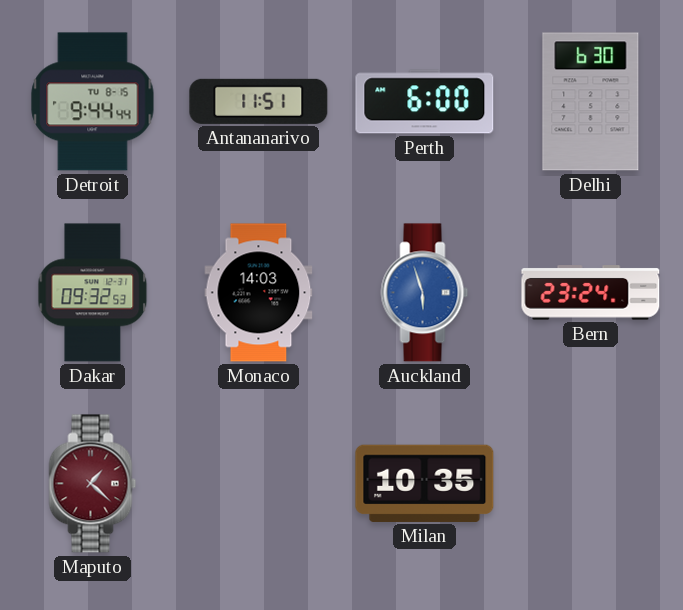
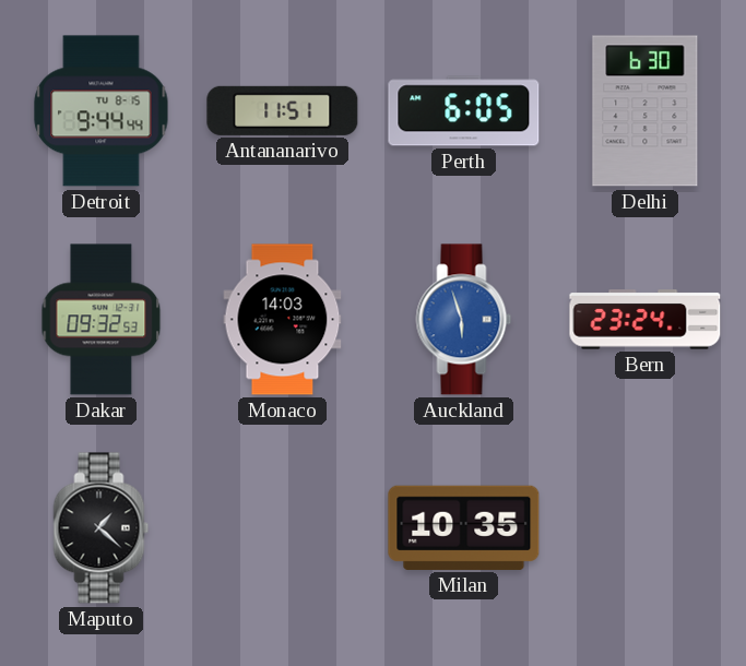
Perth: 6:00 -> 6:05
Maputo dial: burgundy -> black
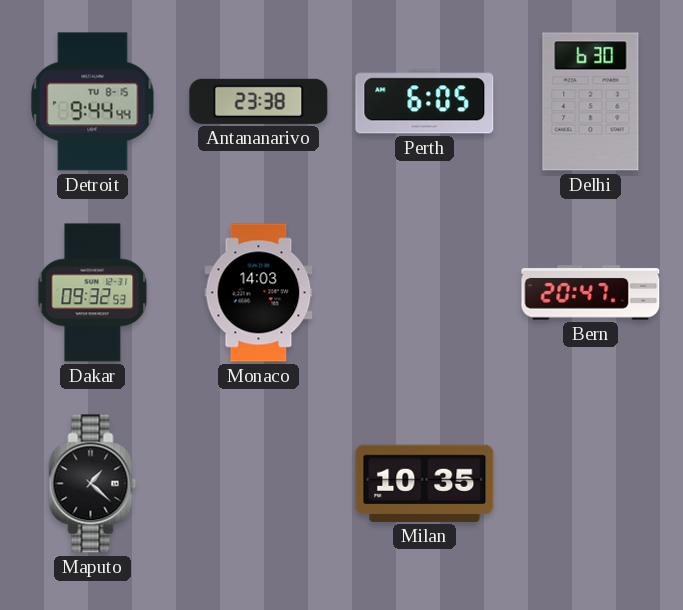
Antananarivo: 11:51 -> 23:38
Auckland: 5:57 -> none
Bern: 23:24 -> 20:47
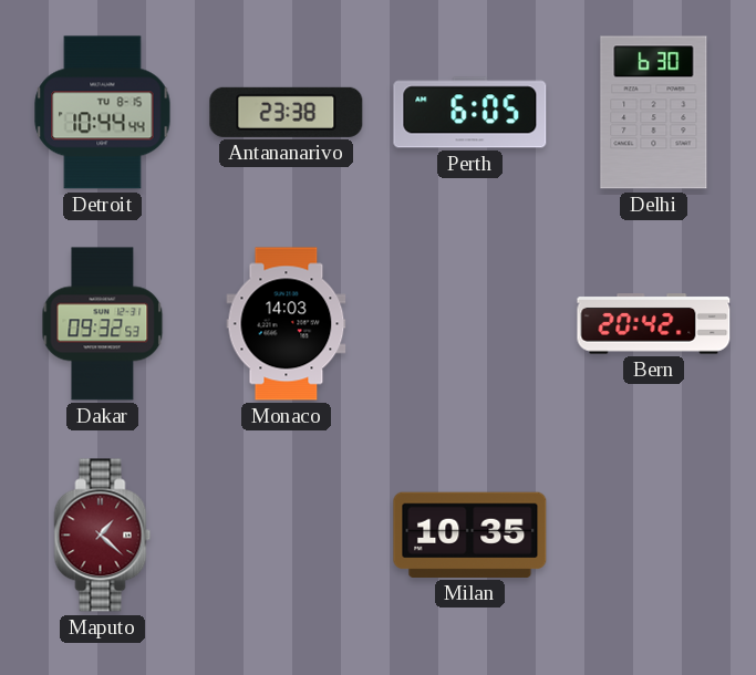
Detroit: 9:44 -> 10:44
Bern: 20:47 -> 20:42
Maputo dial: black -> burgundy
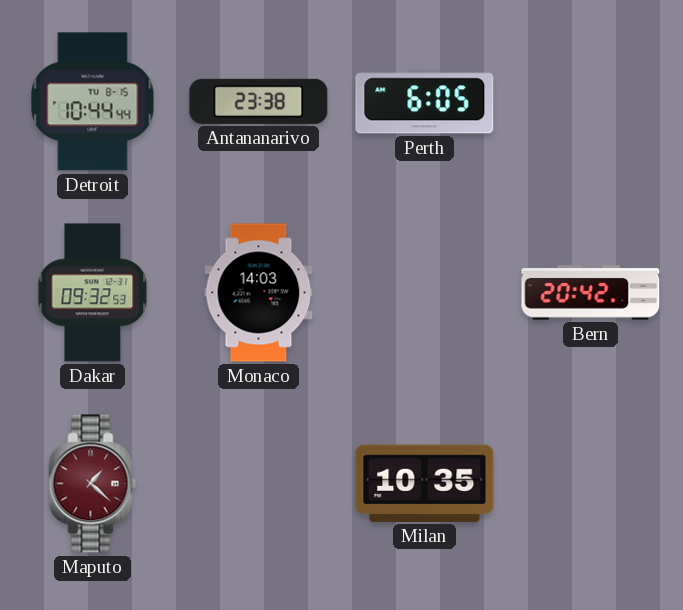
Delhi: 6:30 -> none
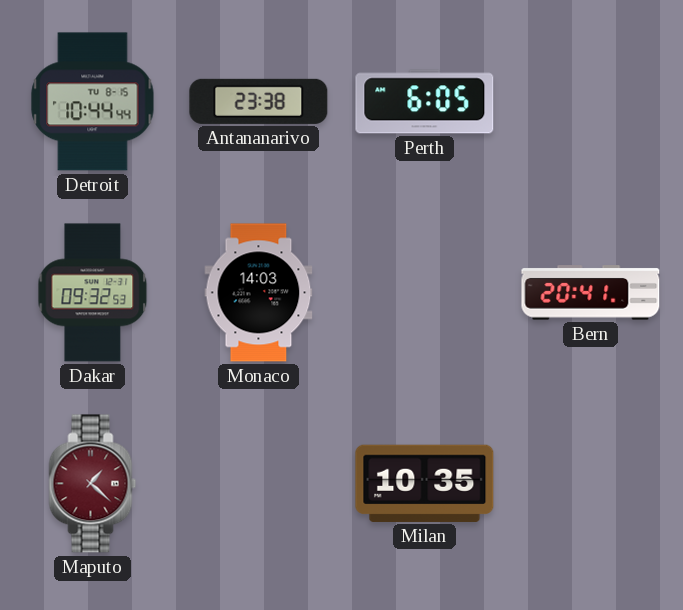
Bern: 20:42 -> 20:41
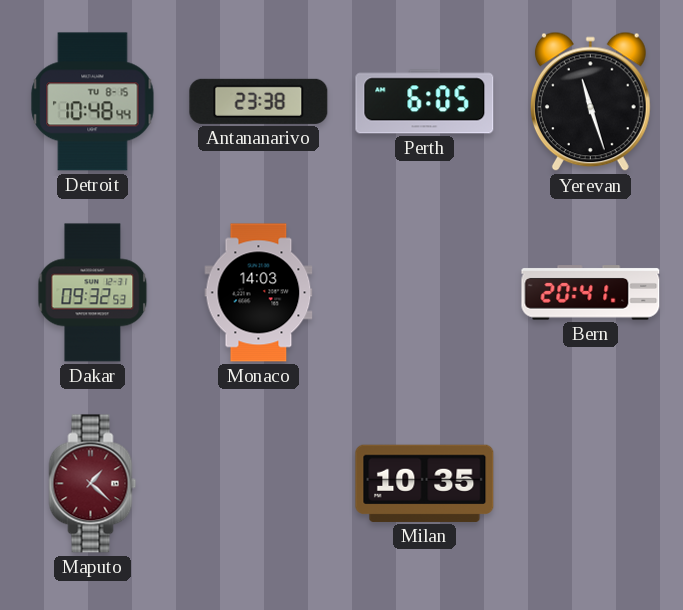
Detroit: 10:44 -> 10:48
Yerevan: none -> 11:27
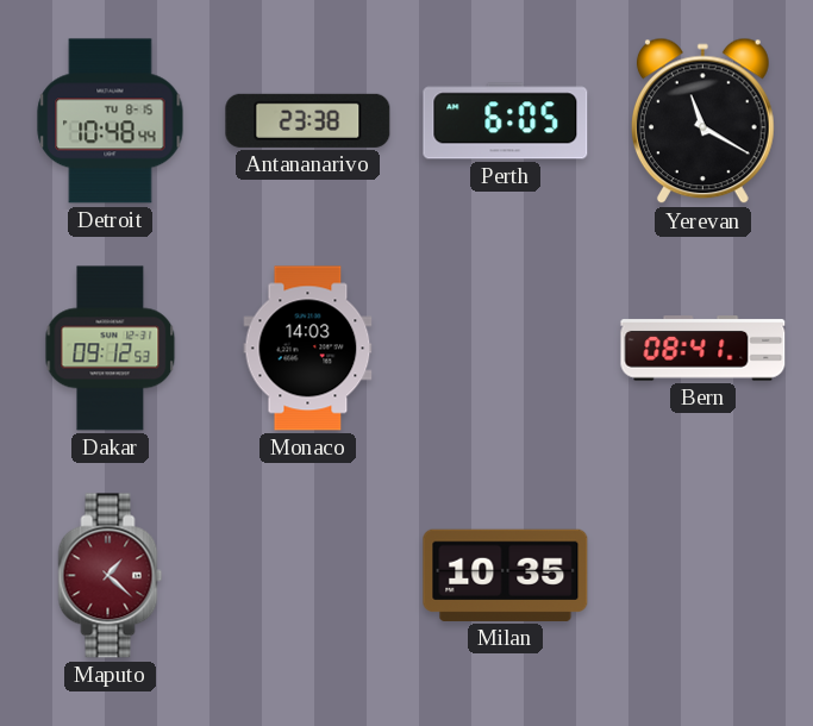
Yerevan: 11:27 -> 11:20
Dakar: 09:32 -> 09:12
Bern: 20:41 -> 08:41
